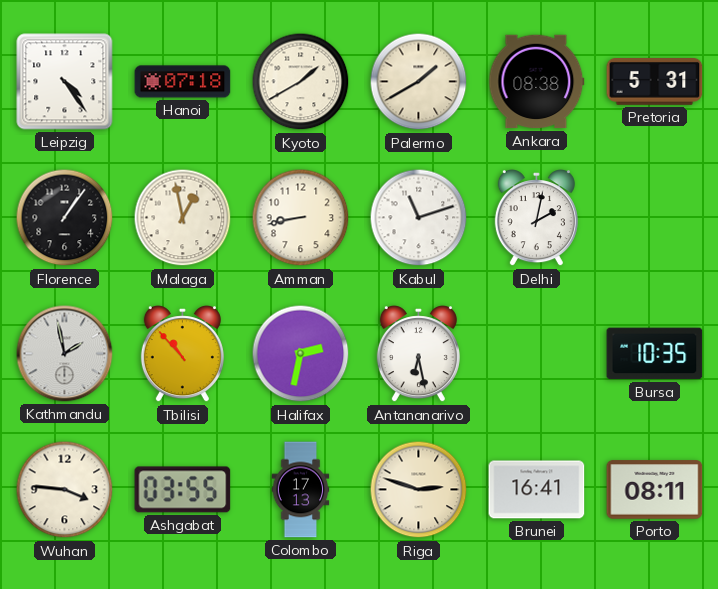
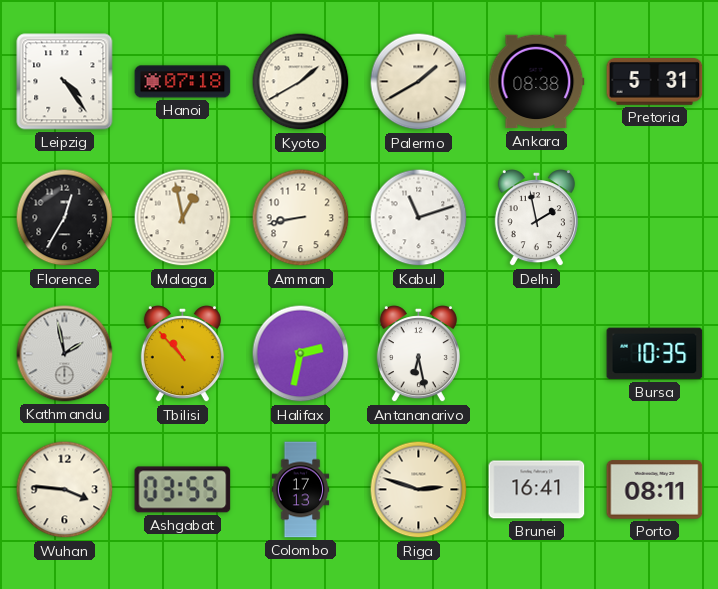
Florence: 1:06 -> 12:35
Delhi: 2:02 -> 1:58
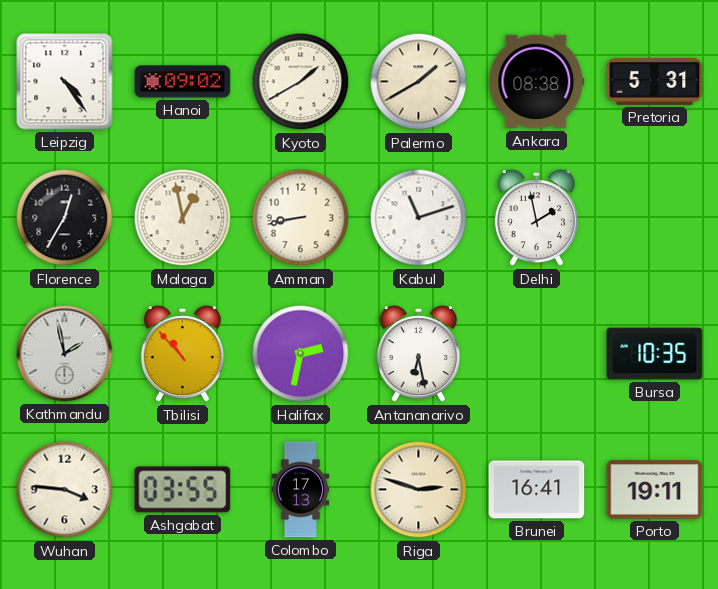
Hanoi: 07:18 -> 09:02
Porto: 08:11 -> 19:11
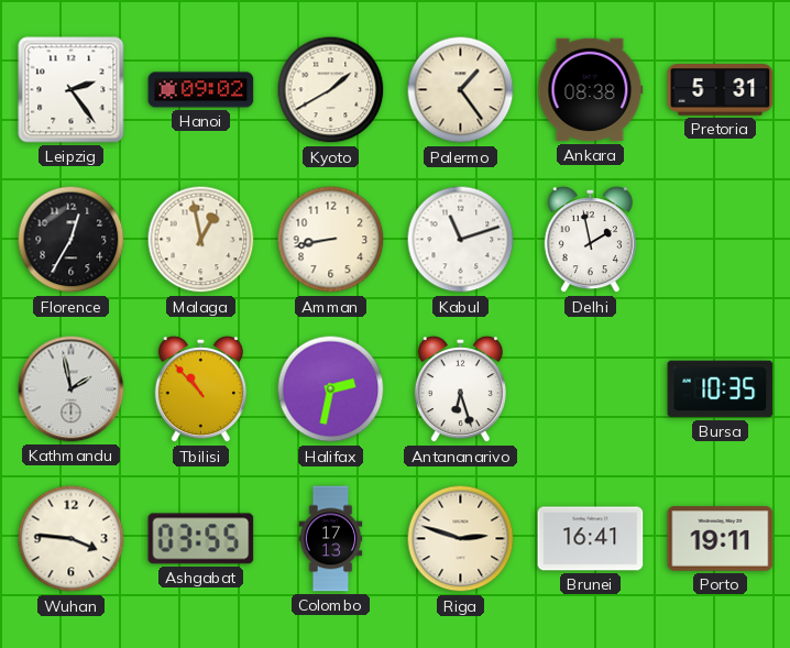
Leipzig: 4:24 -> 2:24
Palermo: 1:40 -> 1:24
Antananarivo: 6:28 -> 6:27
